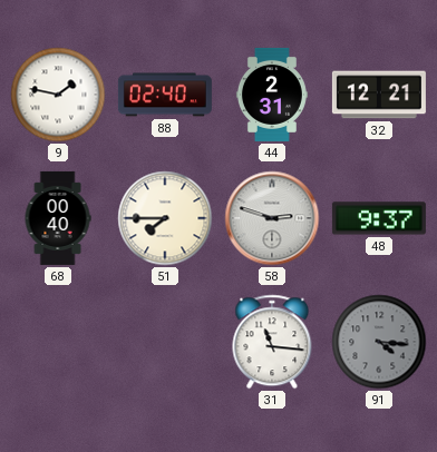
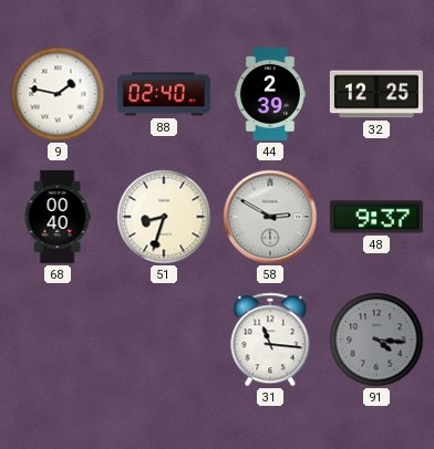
44: 2:31 -> 2:39
32: 12:21 -> 12:25
51: 7:45 -> 8:33
58: 2:48 -> 2:50
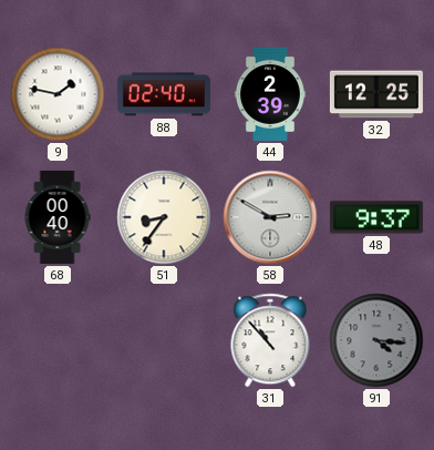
51: 8:33 -> 8:36
31: 11:16 -> 10:53
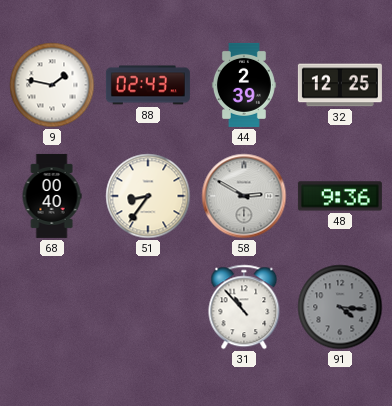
88: 02:40 -> 02:43
48: 9:37 -> 9:36
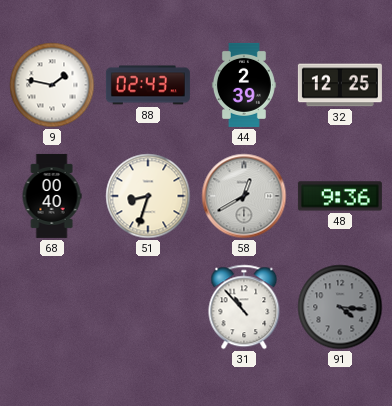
51: 8:36 -> 8:33
58: 2:50 -> 12:40
